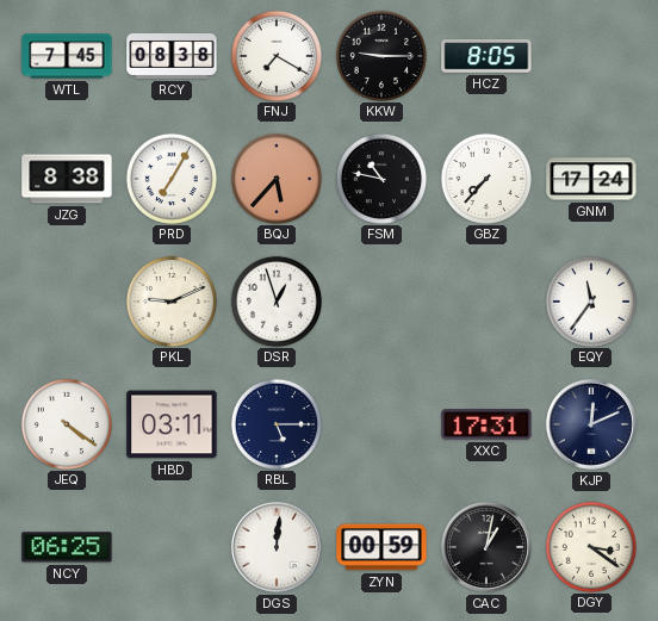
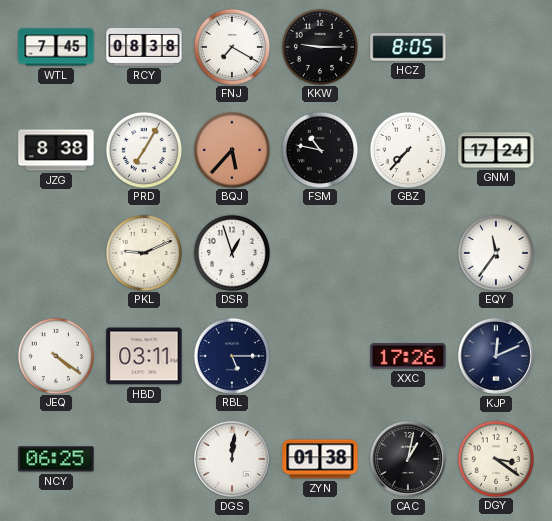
XXC: 17:31 -> 17:26
ZYN: 00:59 -> 01:38
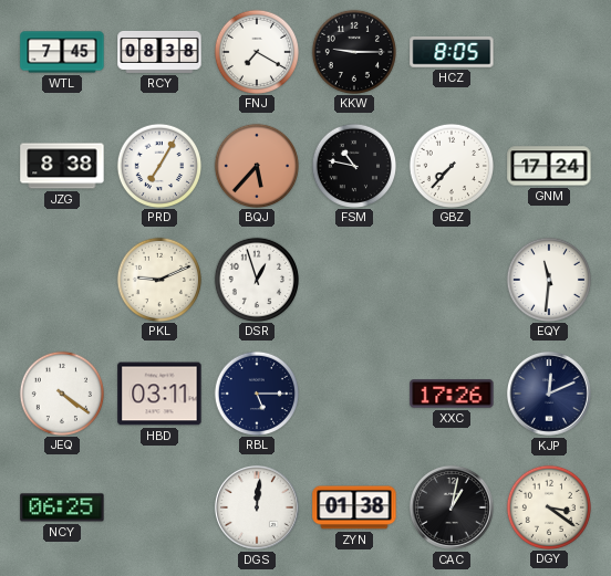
EQY: 11:36 -> 11:31
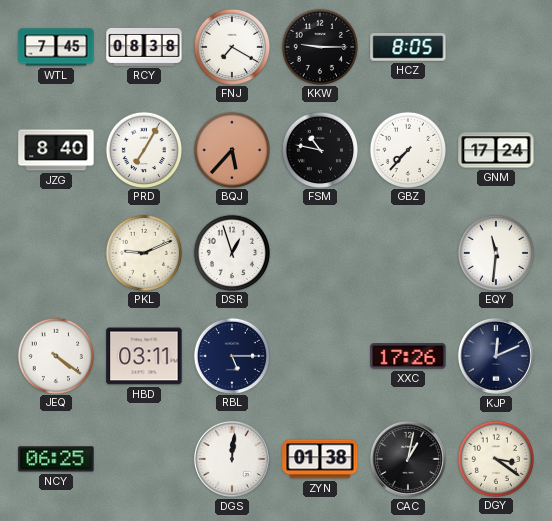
JZG: 8:38 -> 8:40
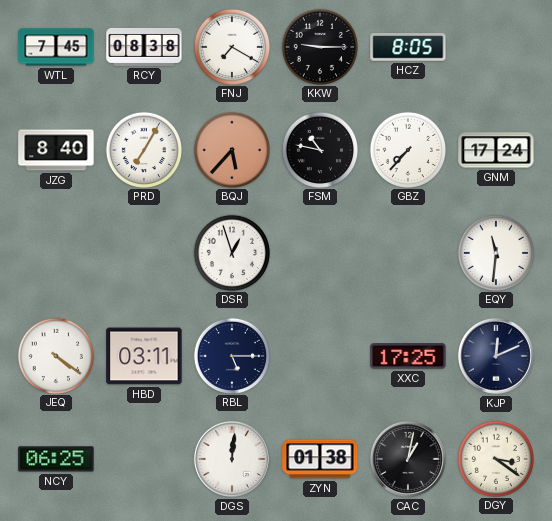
PKL: 9:11 -> none
XXC: 17:26 -> 17:25
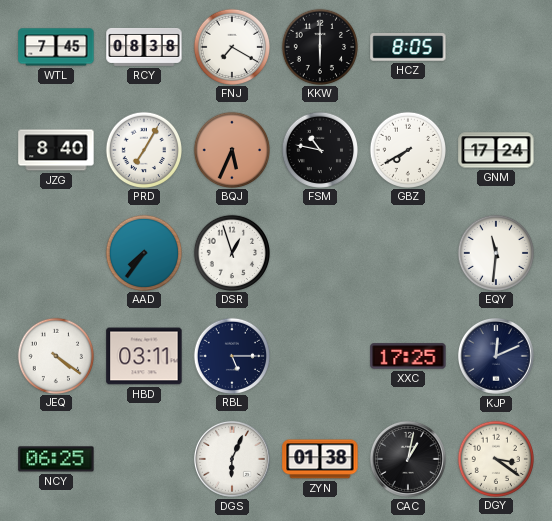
KKW: 9:15 -> 6:00
BQJ: 5:37 -> 5:34
GBZ: 7:37 -> 7:40
AAD: none -> 7:36
DGS: 12:01 -> 6:04
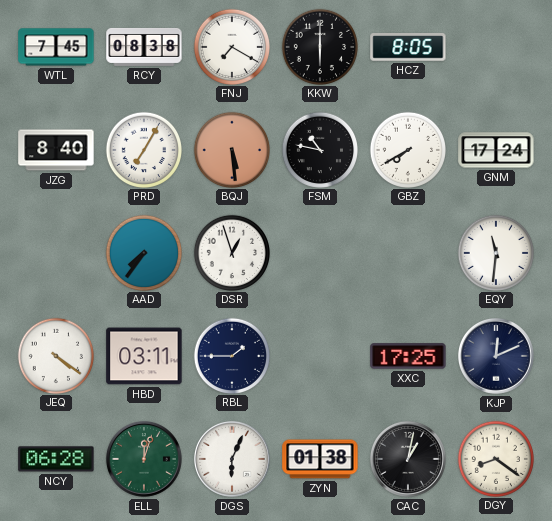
BQJ: 5:34 -> 5:29
RBL: 5:15 -> 1:45
NCY: 06:25 -> 06:28
ELL: none -> 12:03
DGY: 3:21 -> 8:21
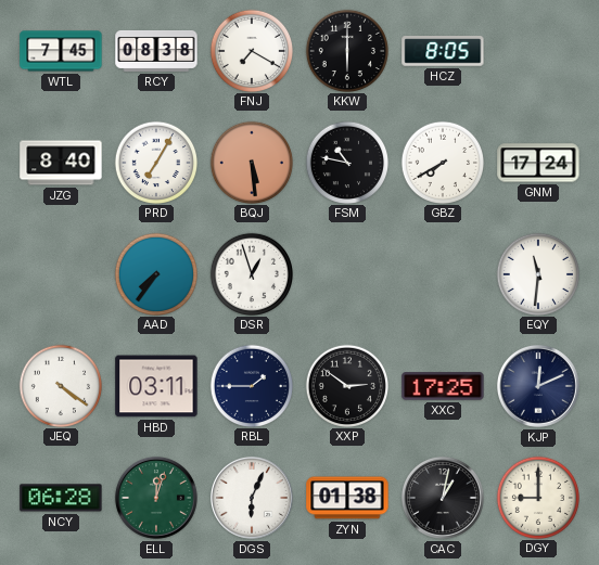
XXP: none -> 2:51
DGY: 8:21 -> 9:00
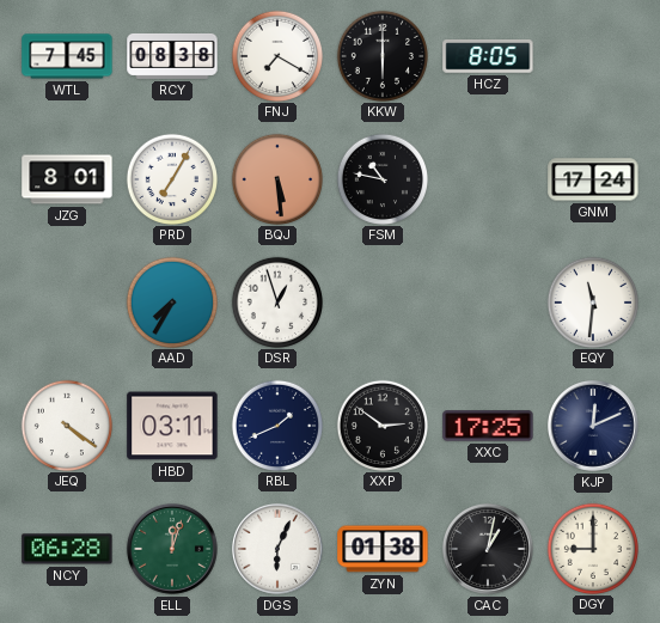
JZG: 8:40 -> 8:01
GBZ: 7:40 -> none
AAD: 7:36 -> 7:35
RBL: 1:45 -> 1:41
